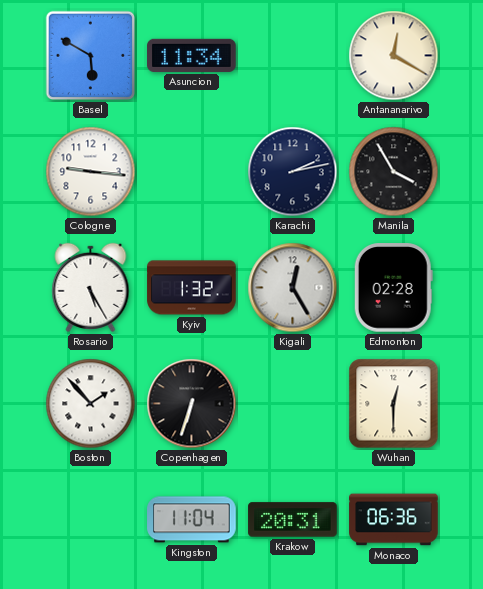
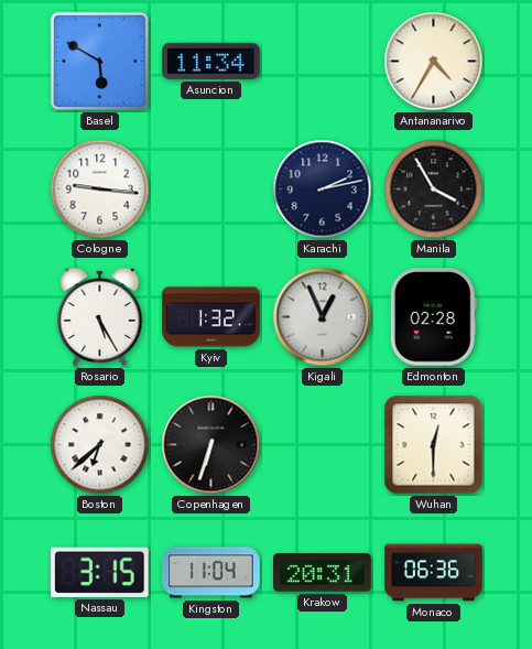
Antananarivo: 12:20 -> 4:35
Kigali: 12:25 -> 12:56
Boston: 1:53 -> 6:38
Nassau: none -> 3:15
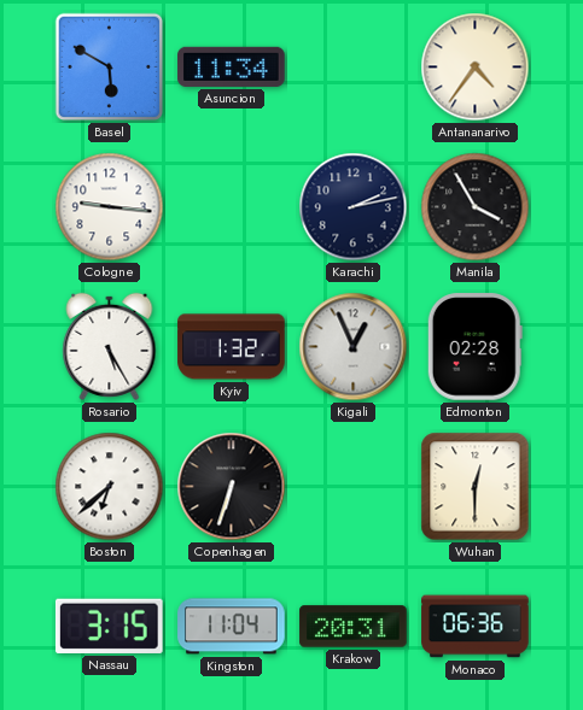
Antananarivo: 4:35 -> 4:36
